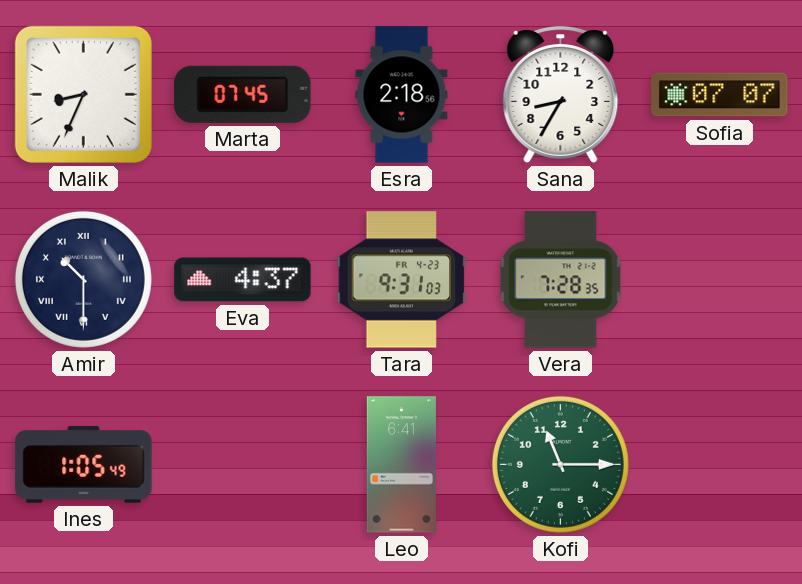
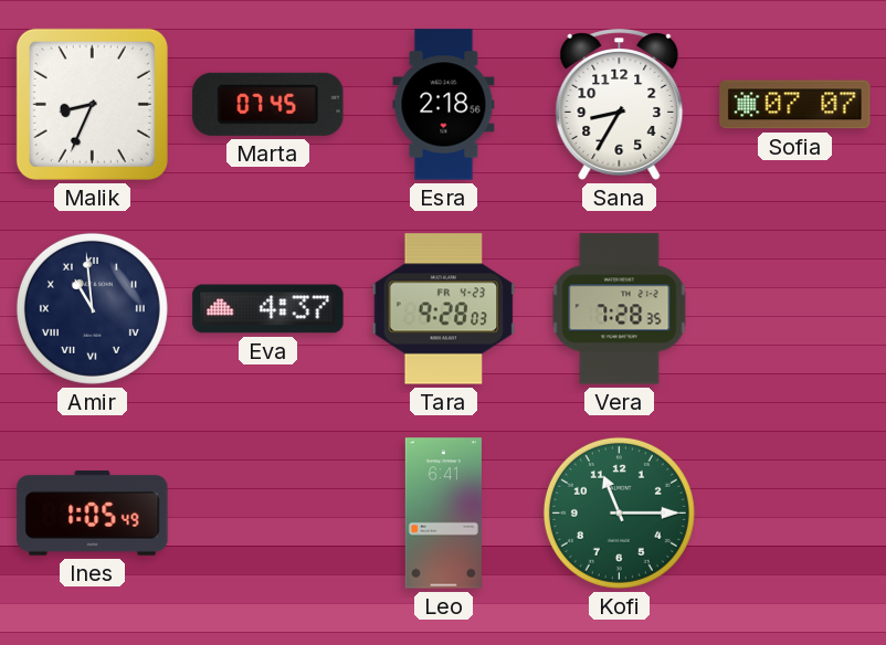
Amir: 10:30 -> 10:59
Tara: 9:31 -> 9:28
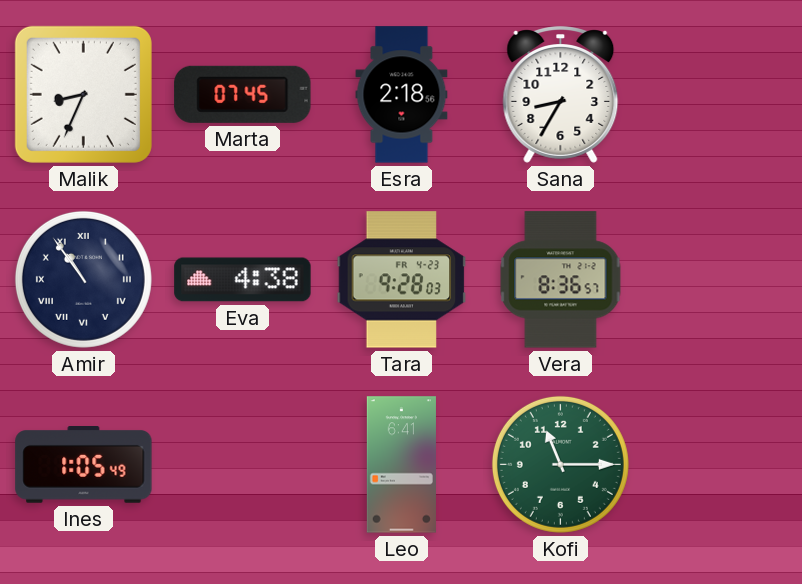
Sofia: 07:07 -> none
Amir: 10:59 -> 10:54
Eva: 4:37 -> 4:38
Vera: 7:28 -> 8:36
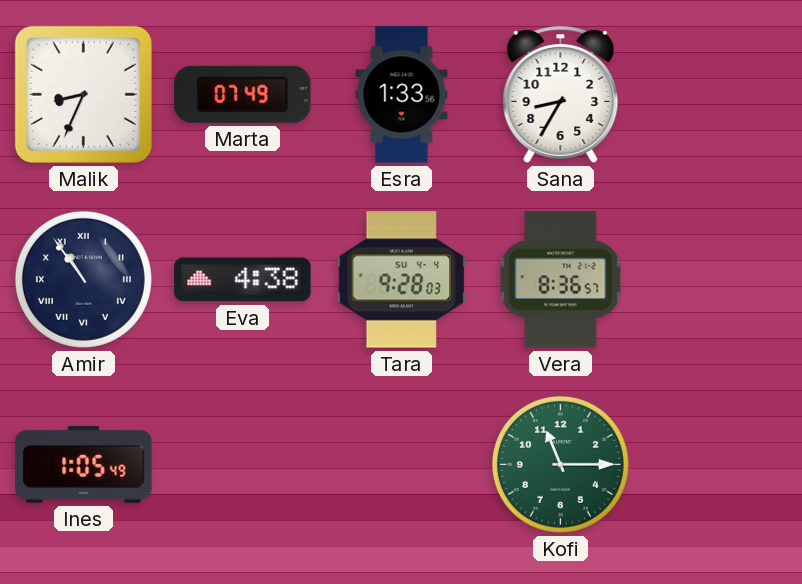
Marta: 07:45 -> 07:49
Esra: 2:18 -> 1:33
Tara date: FR 4-23 -> SU 4-4
Leo: 6:41 -> none
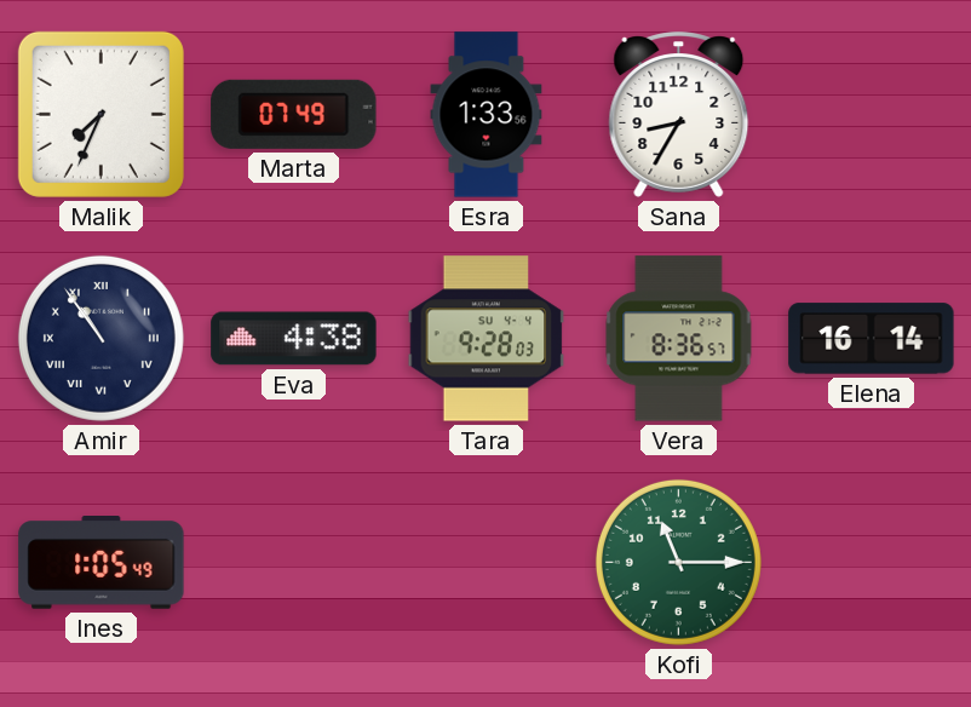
Malik: 8:34 -> 7:34
Elena: none -> 16:14
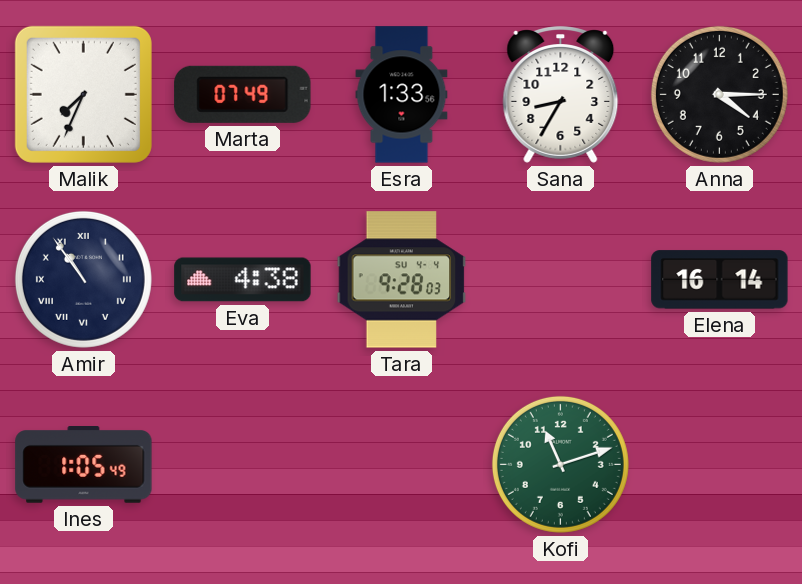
Anna: none -> 4:15
Vera: 8:36 -> none
Kofi: 11:15 -> 11:12
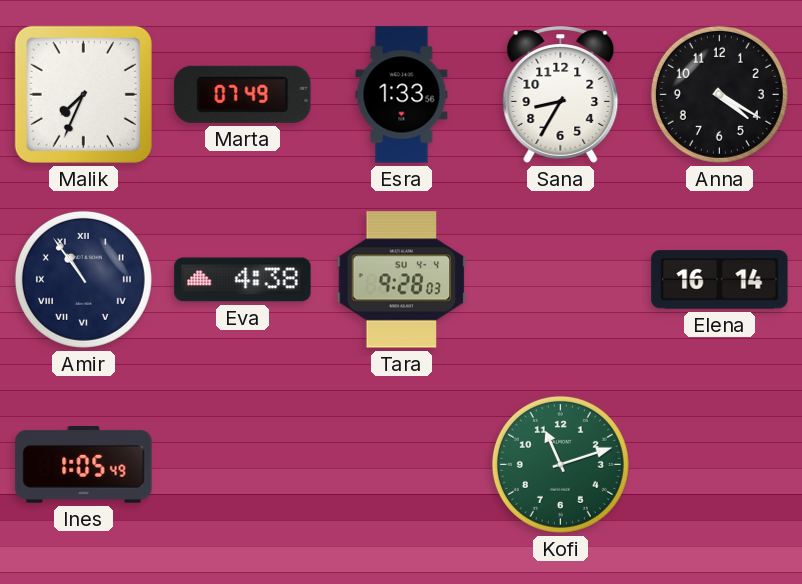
Anna: 4:15 -> 4:20
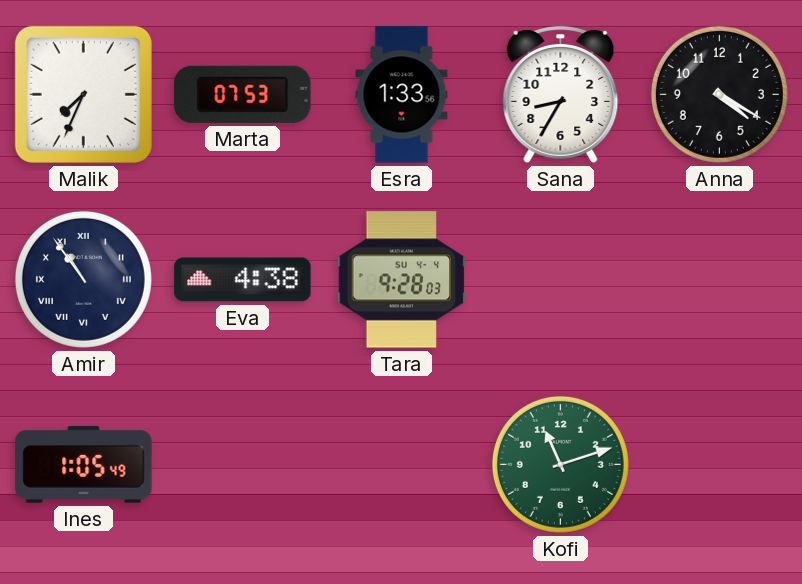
Marta: 07:49 -> 07:53
Elena: 16:14 -> none
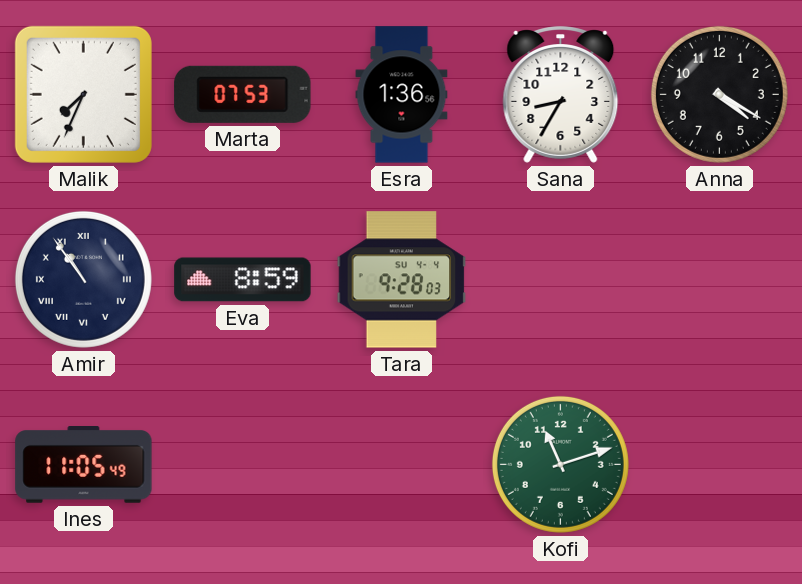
Esra: 1:33 -> 1:36
Eva: 4:38 -> 8:59
Ines: 1:05 -> 11:05
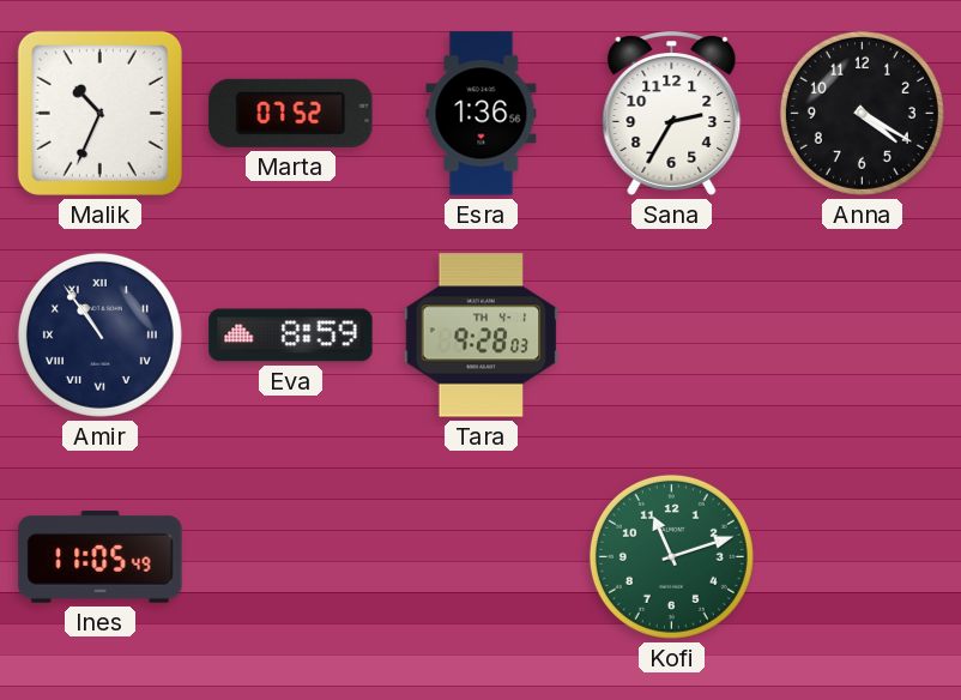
Malik: 7:34 -> 10:34
Marta: 07:53 -> 07:52
Sana: 8:35 -> 2:35
Tara date: SU 4-4 -> TH 4-1
